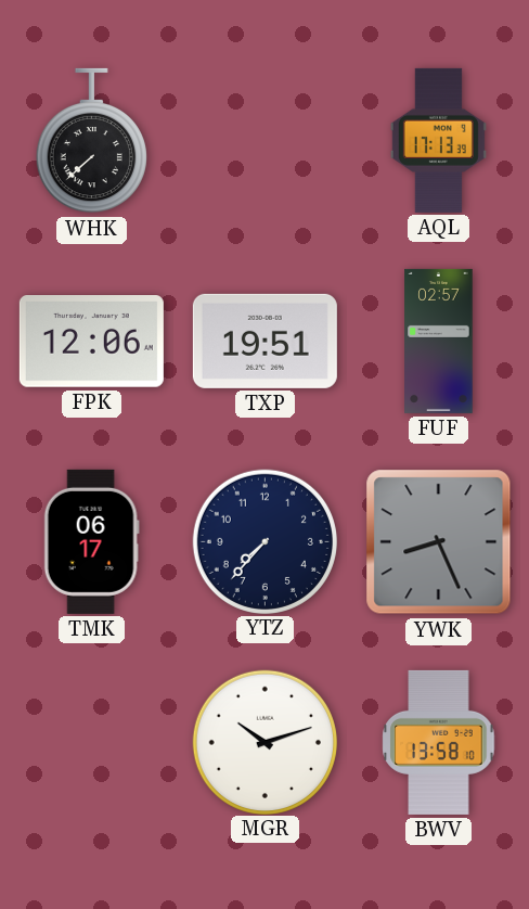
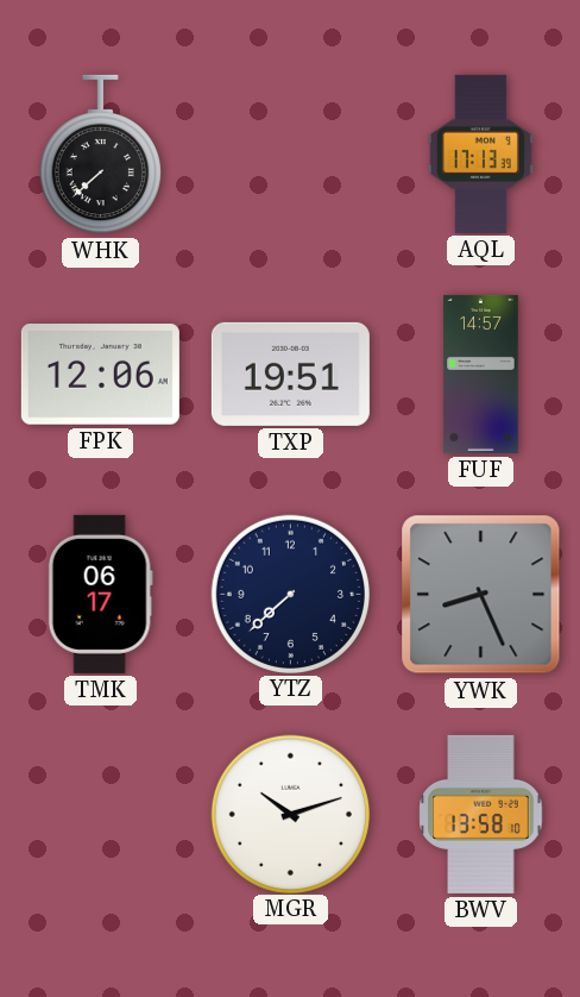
FUF: 02:57 -> 14:57
YTZ: 7:37 -> 7:38
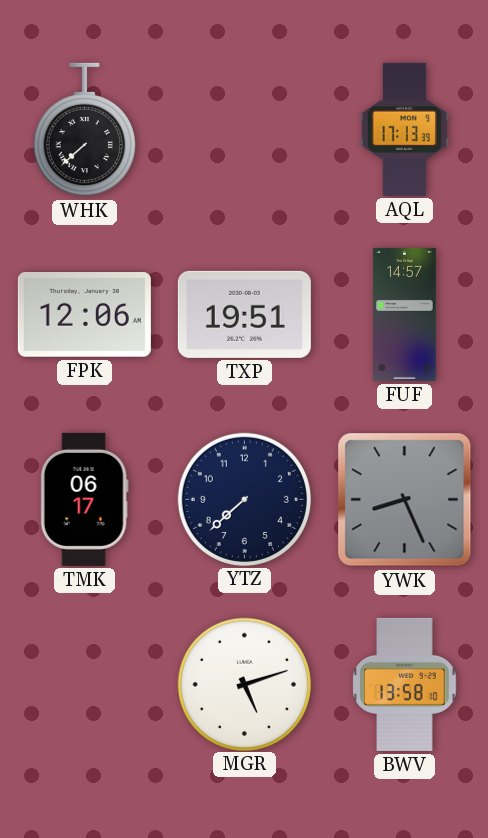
MGR: 10:12 -> 5:12
